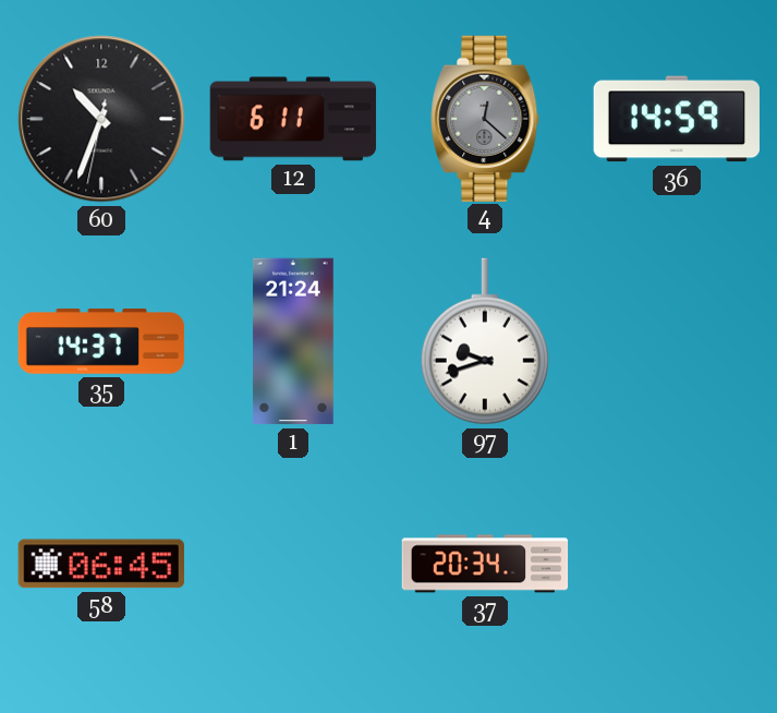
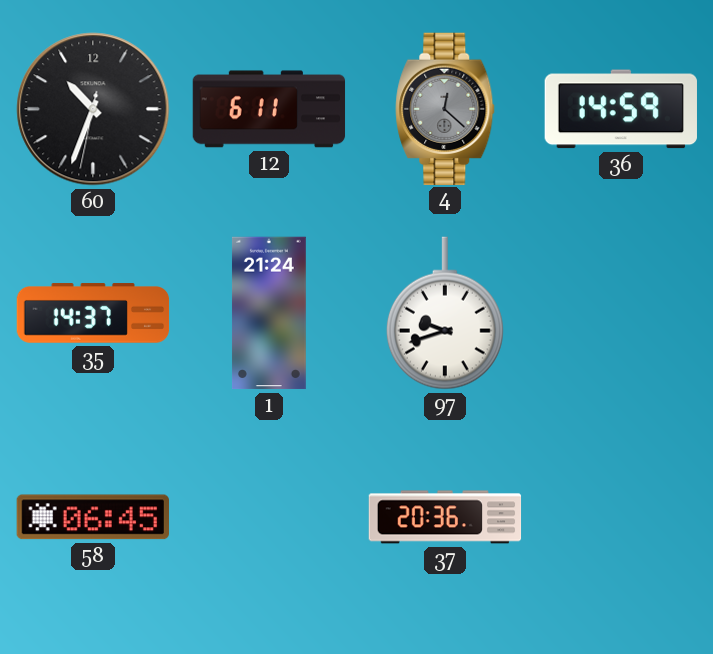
37: 20:34 -> 20:36
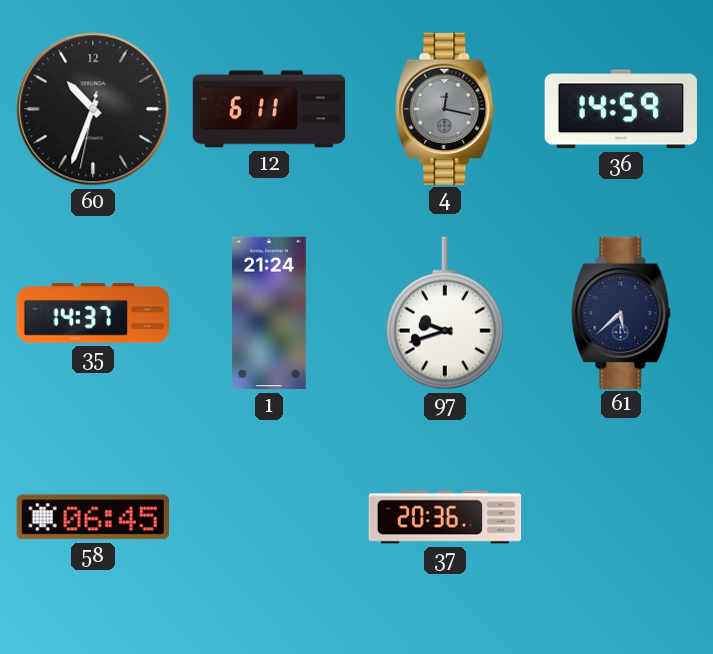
4: 12:22 -> 12:17
61: none -> 5:38
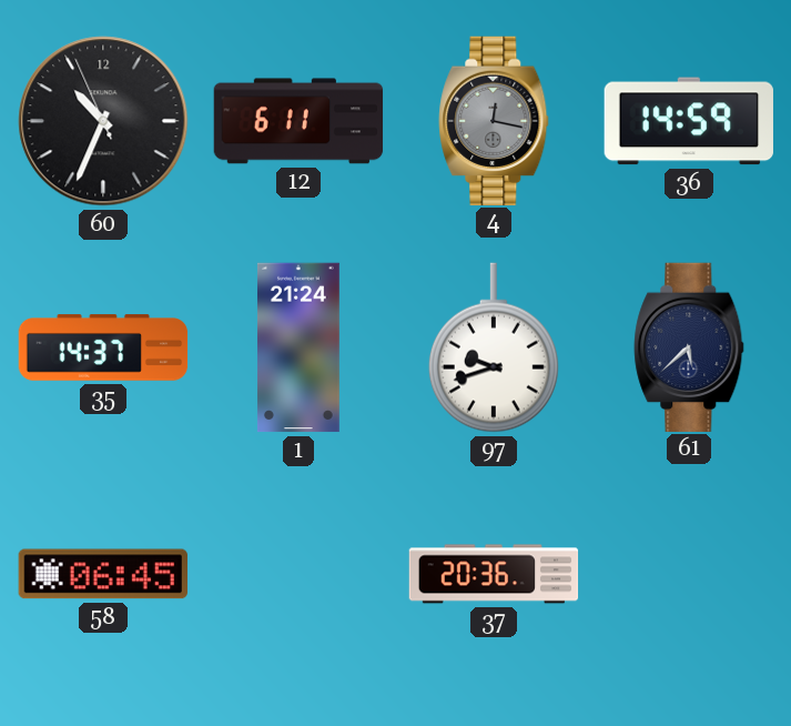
60: 10:33:32 -> 10:33:56
